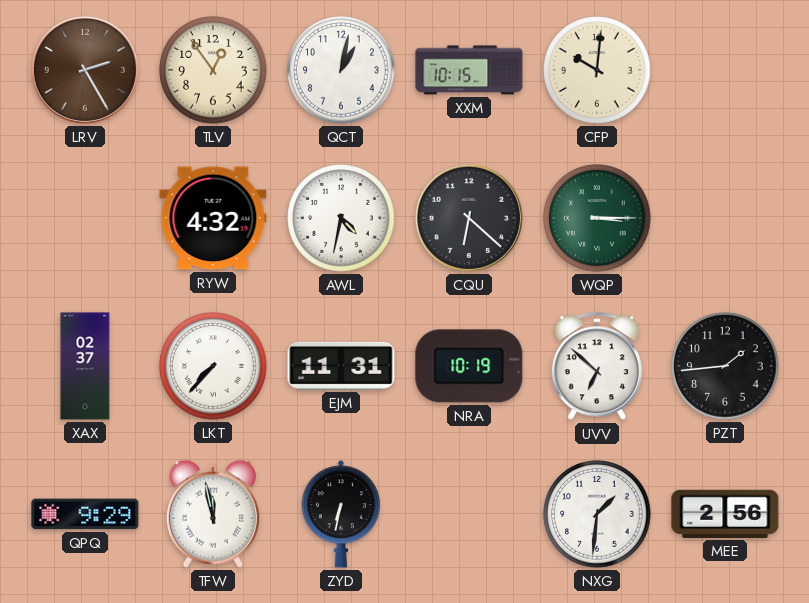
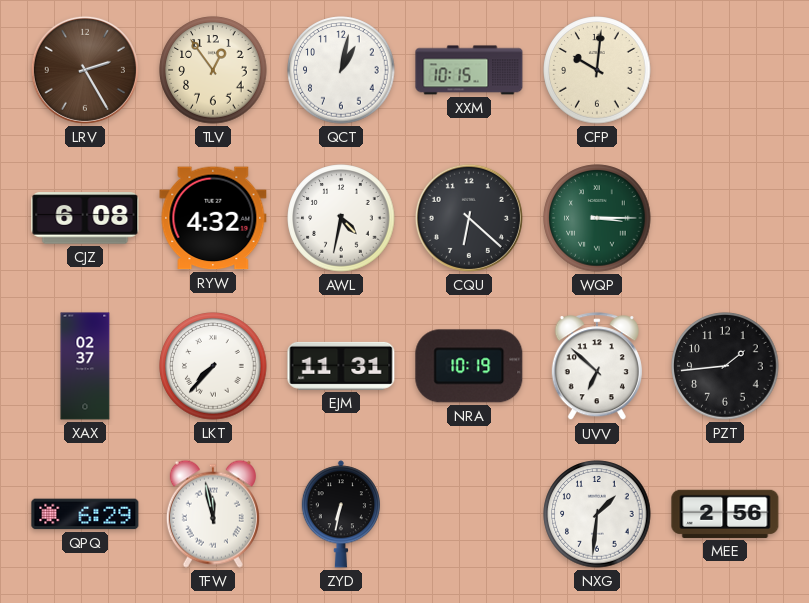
CJZ: none -> 6:08
QPQ: 9:29 -> 6:29
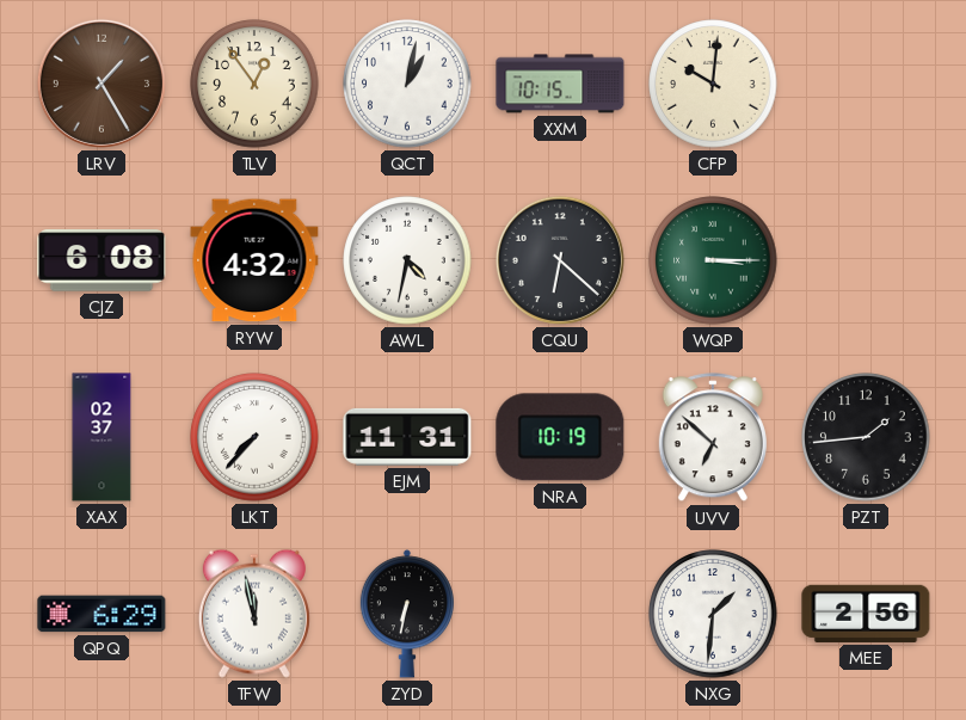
LRV: 2:25 -> 1:25
